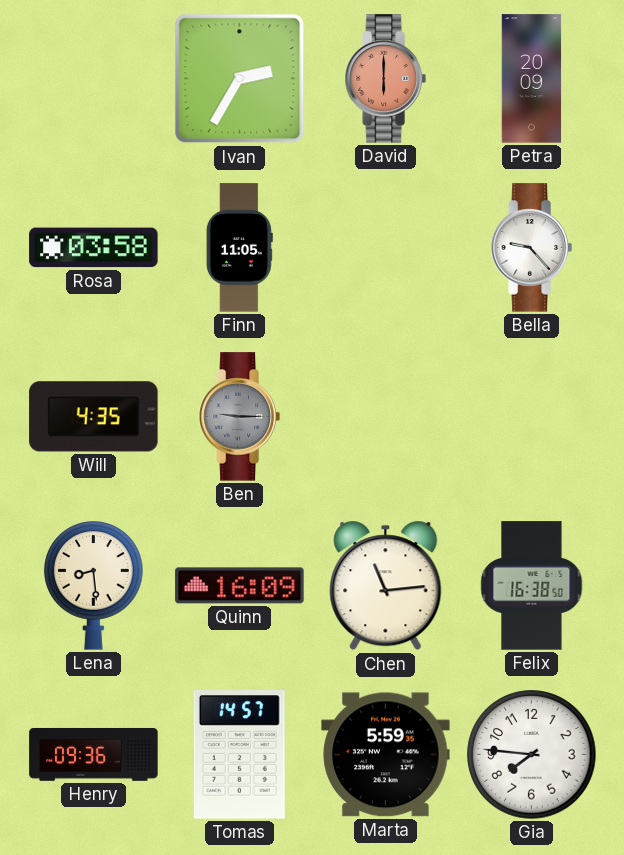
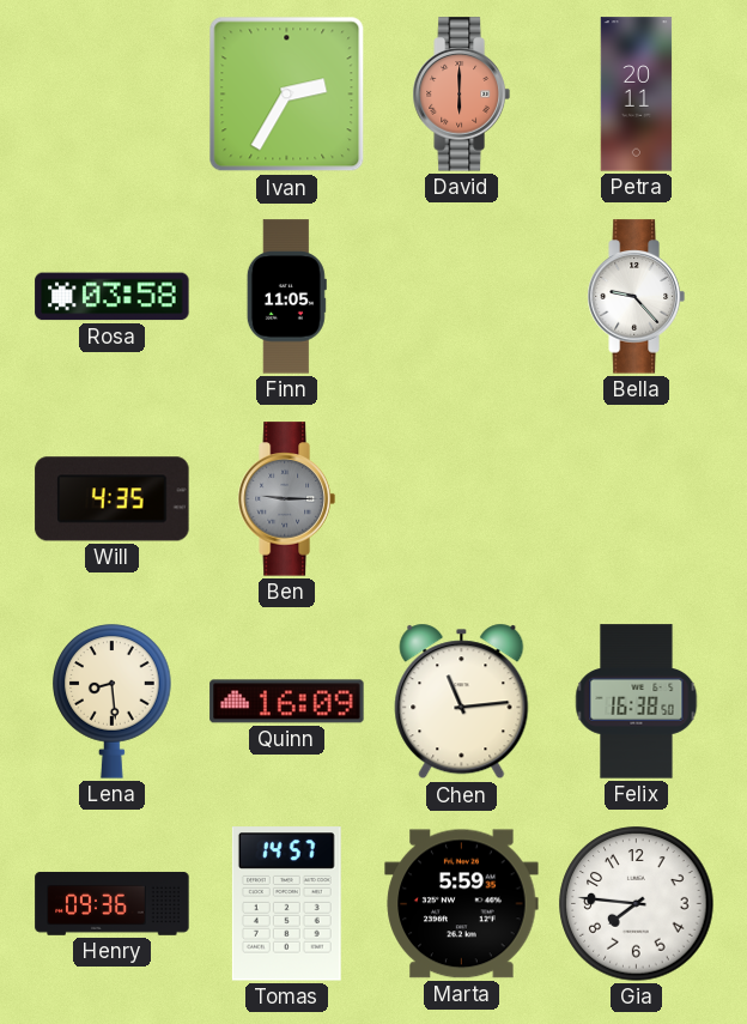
Petra: 20:09 -> 20:11
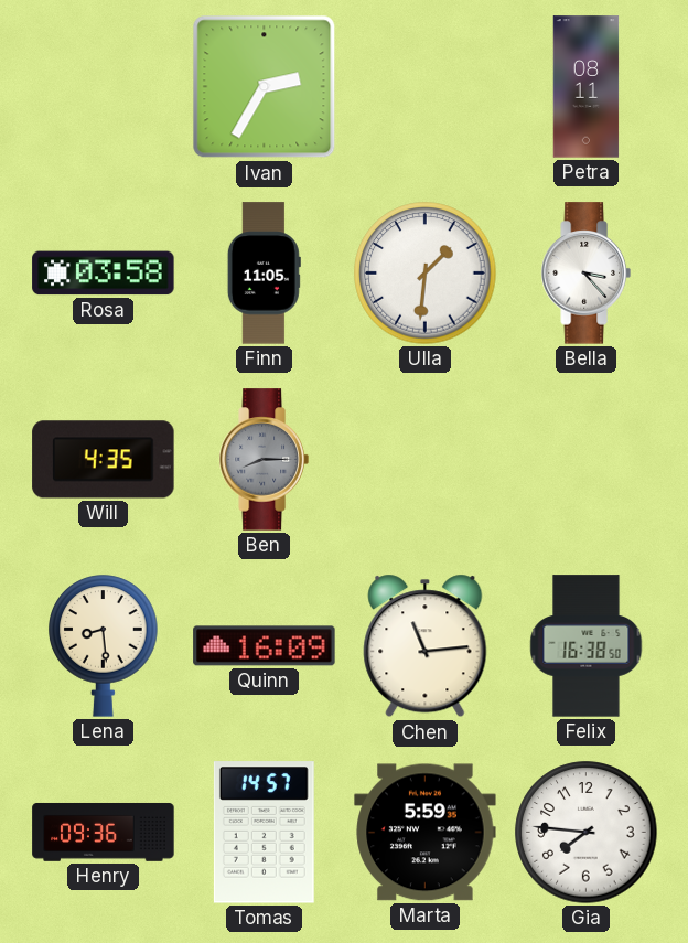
David: 6:00 -> none
Petra: 20:11 -> 08:11
Ulla: none -> 1:31
Bella: 9:23 -> 3:23
Ben: 9:15 -> 8:15
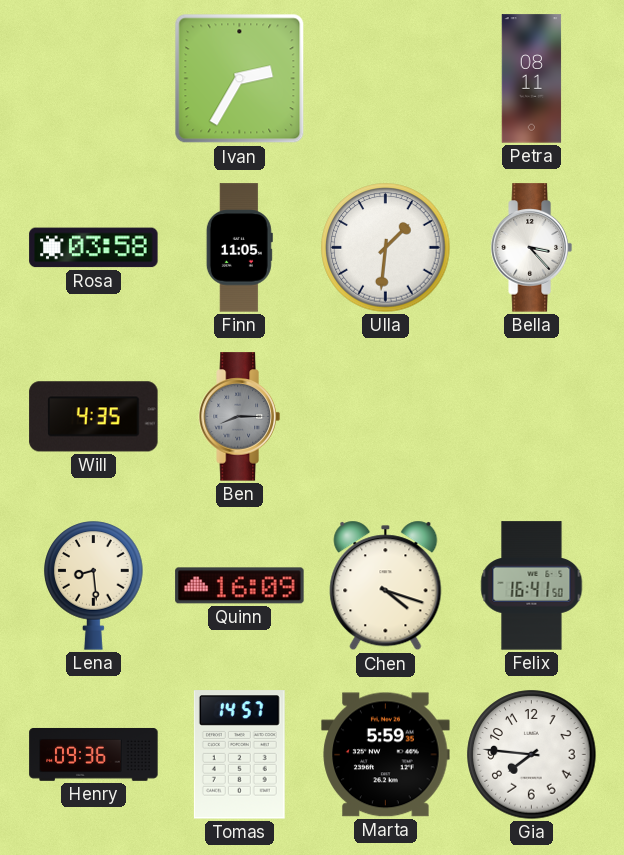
Chen: 11:14 -> 4:18
Felix: 16:38 -> 16:41
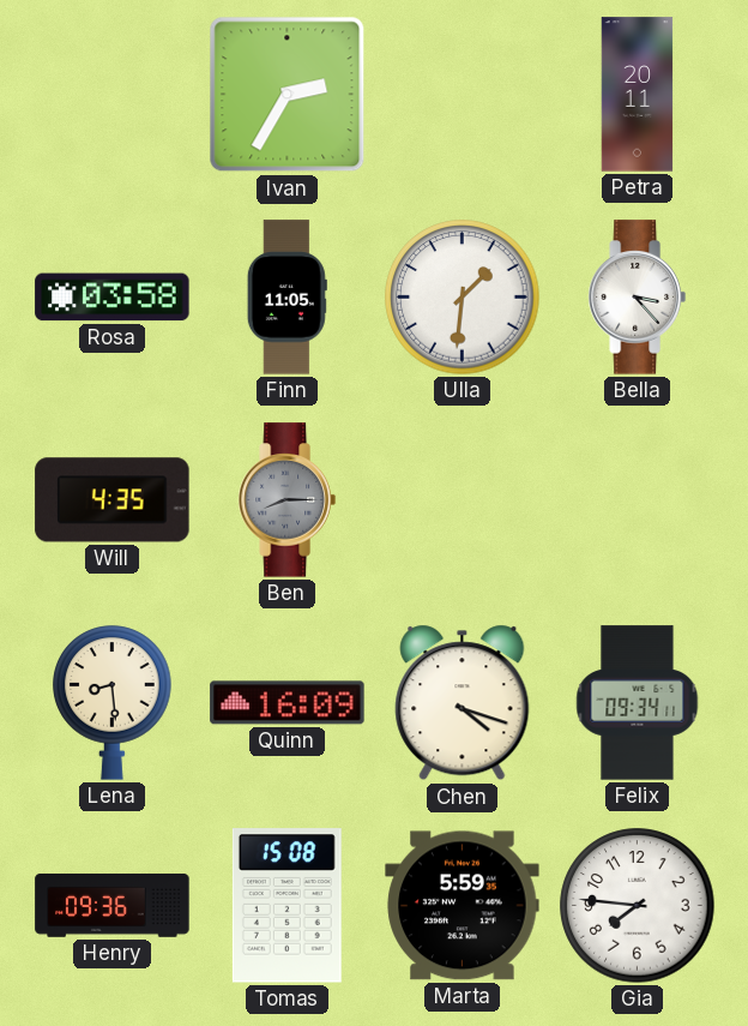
Petra: 08:11 -> 20:11
Felix: 16:41 -> 09:34
Tomas: 14:57 -> 15:08
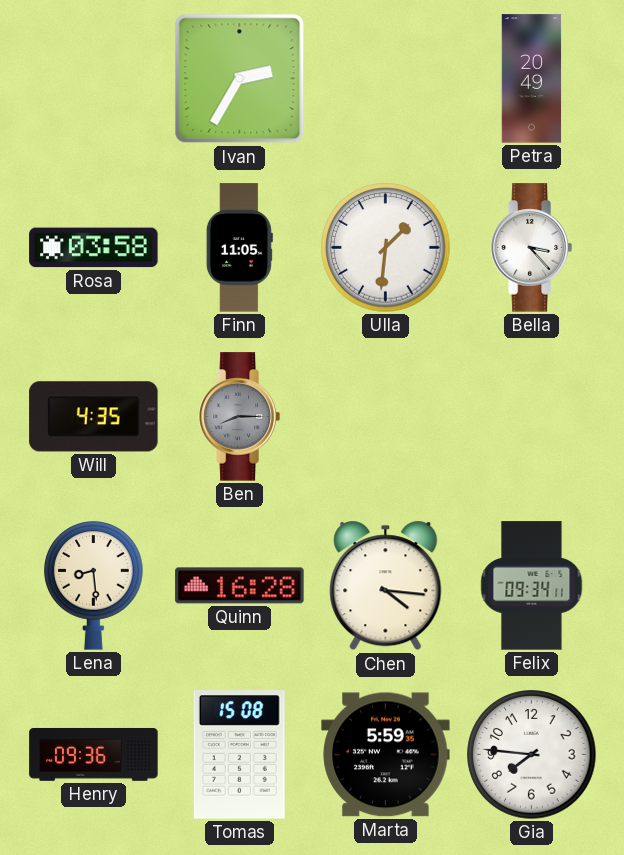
Petra: 20:11 -> 20:49
Quinn: 16:09 -> 16:28
Chen: 4:18 -> 4:16
